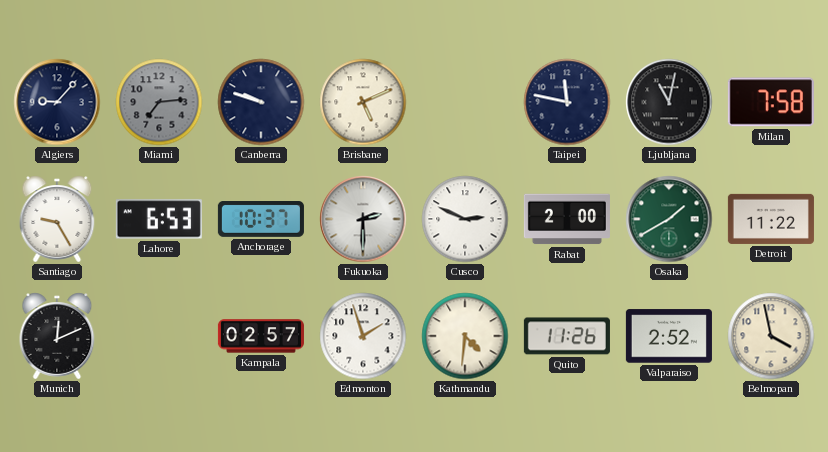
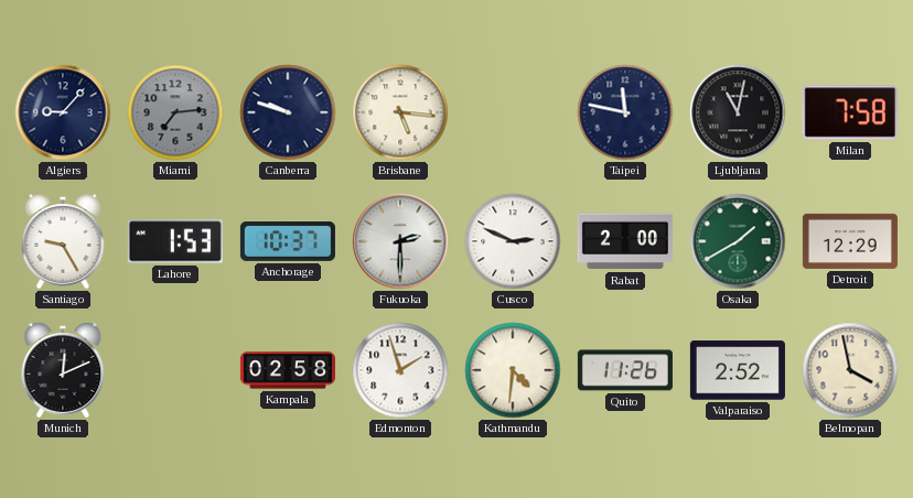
Brisbane: 5:11 -> 5:16
Lahore: 6:53 -> 1:53
Detroit: 11:22 -> 12:29
Kampala: 02:57 -> 02:58
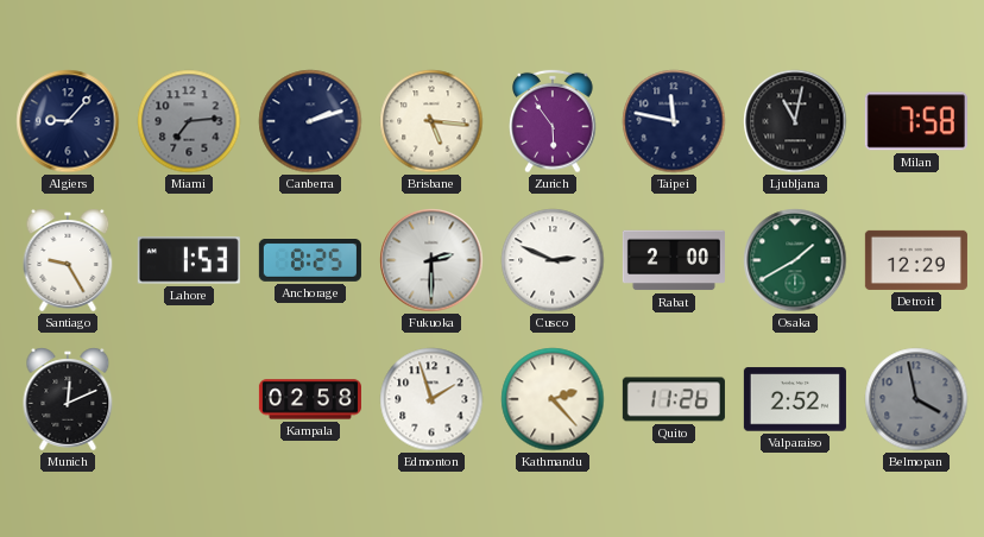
Canberra: 9:48 -> 2:12
Zurich: none -> 5:54
Anchorage: 10:37 -> 8:25
Kathmandu: 4:31 -> 2:23
Belmopan dial: cream -> grey
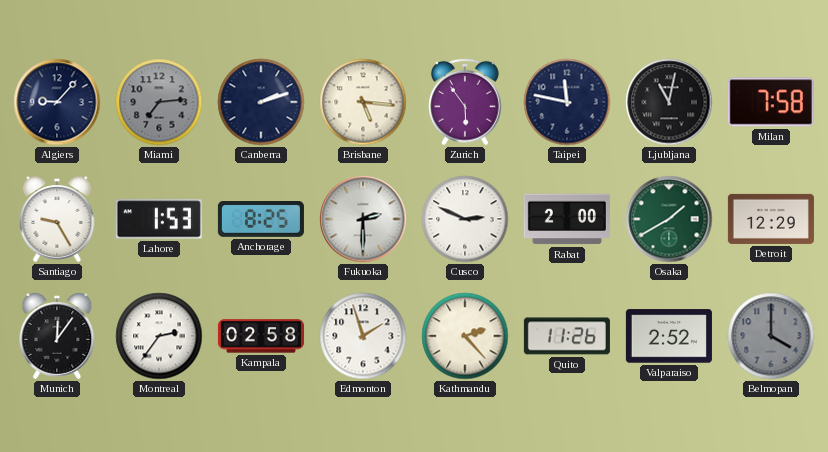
Munich: 12:11 -> 12:06
Montreal: none -> 2:36
Belmopan: 3:58 -> 4:00
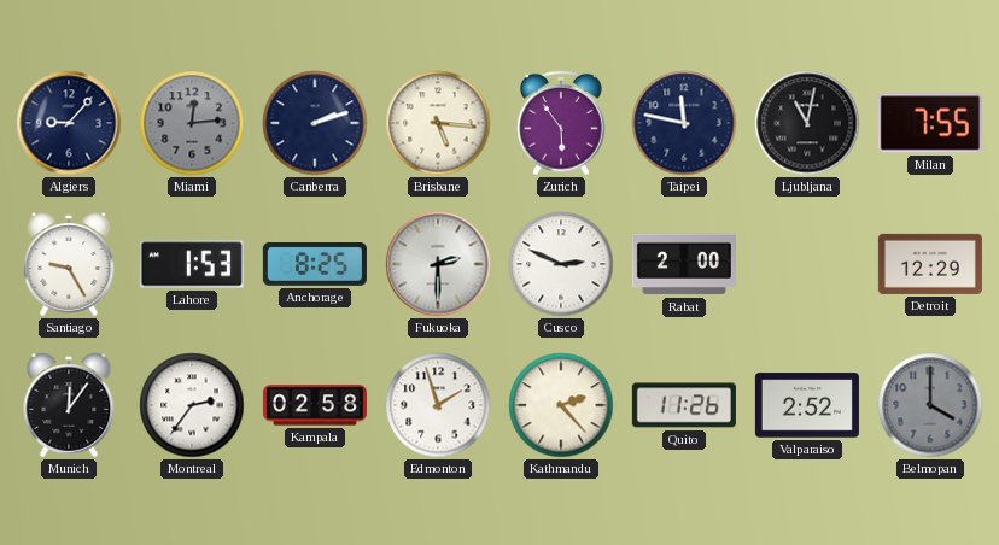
Miami: 7:14 -> 12:14
Milan: 7:58 -> 7:55
Osaka: 1:40 -> none
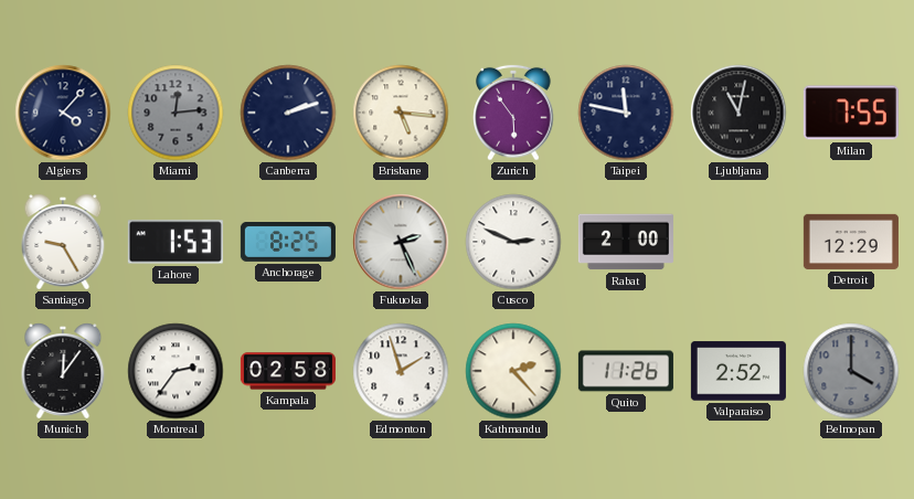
Algiers: 9:07 -> 4:07
Fukuoka: 2:30 -> 2:26
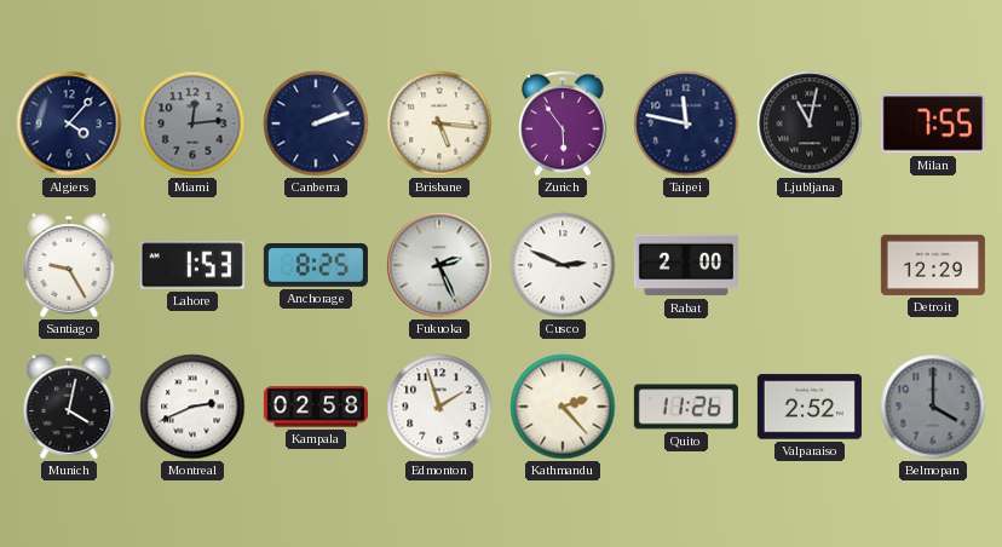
Munich: 12:06 -> 4:02
Montreal: 2:36 -> 2:41
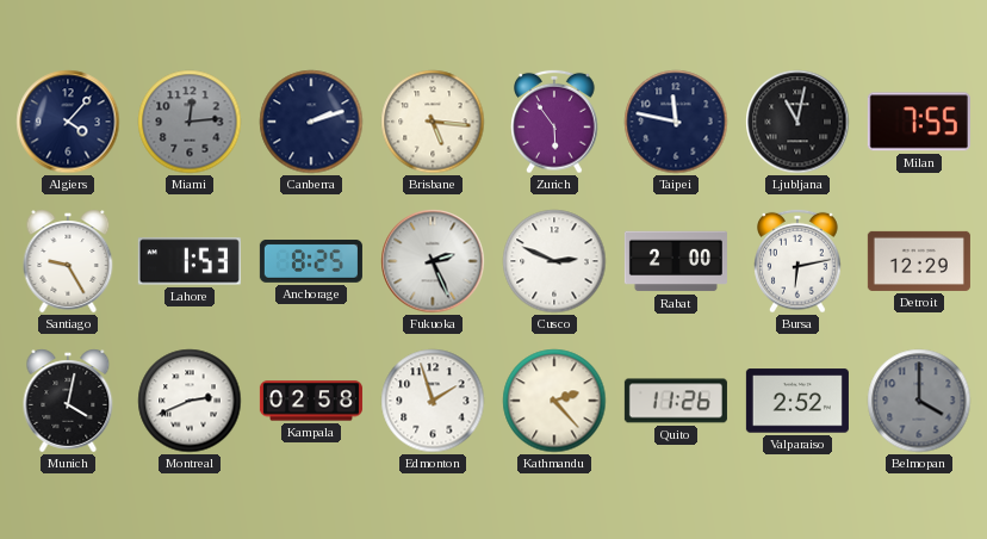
Bursa: none -> 6:13
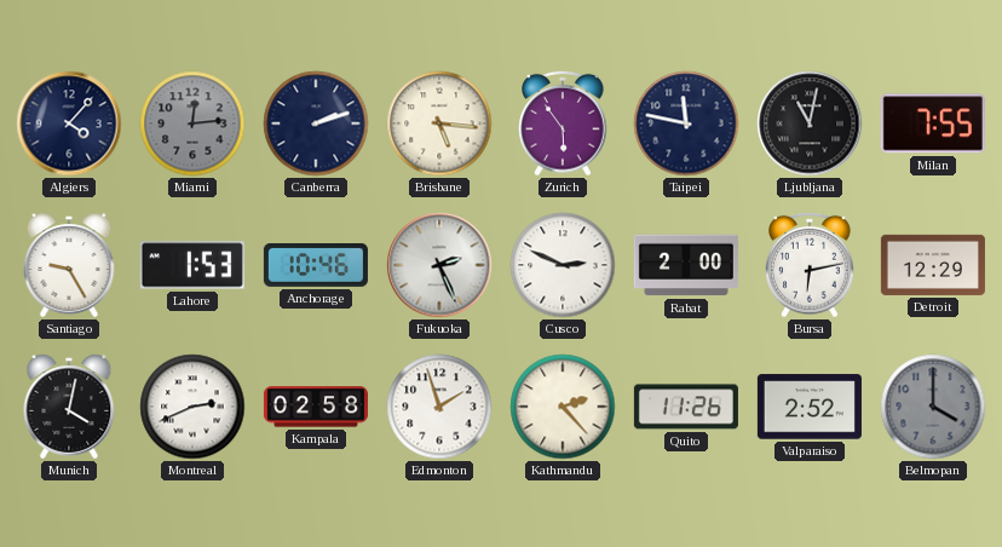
Anchorage: 8:25 -> 10:46
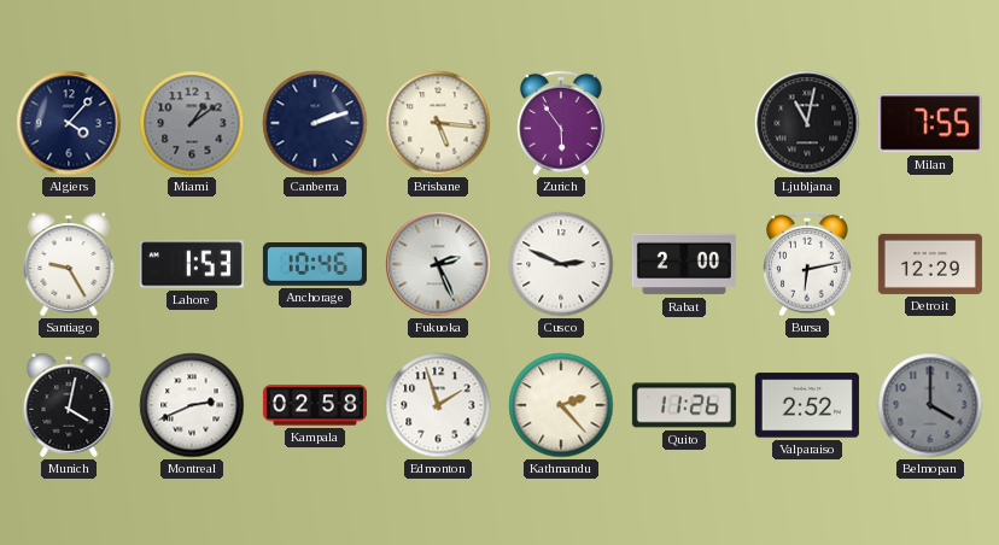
Miami: 12:14 -> 1:09
Taipei: 11:47 -> none
